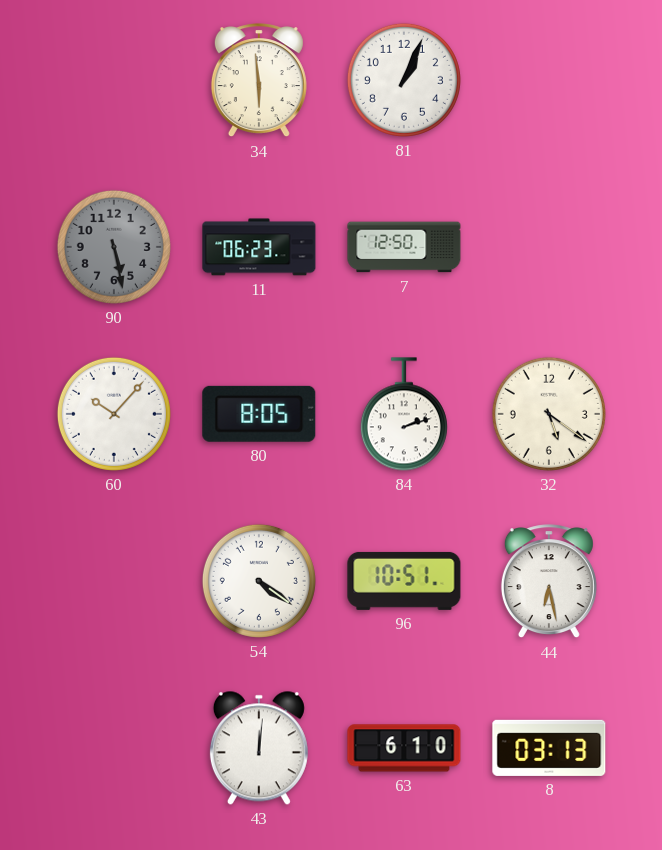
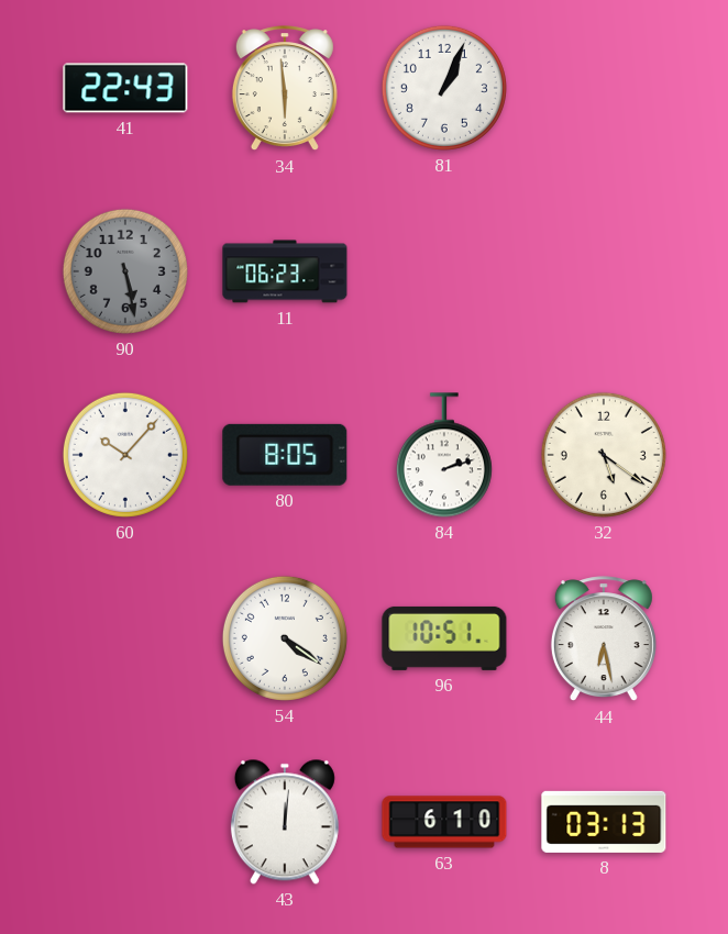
41: none -> 22:43
7: 12:50 -> none
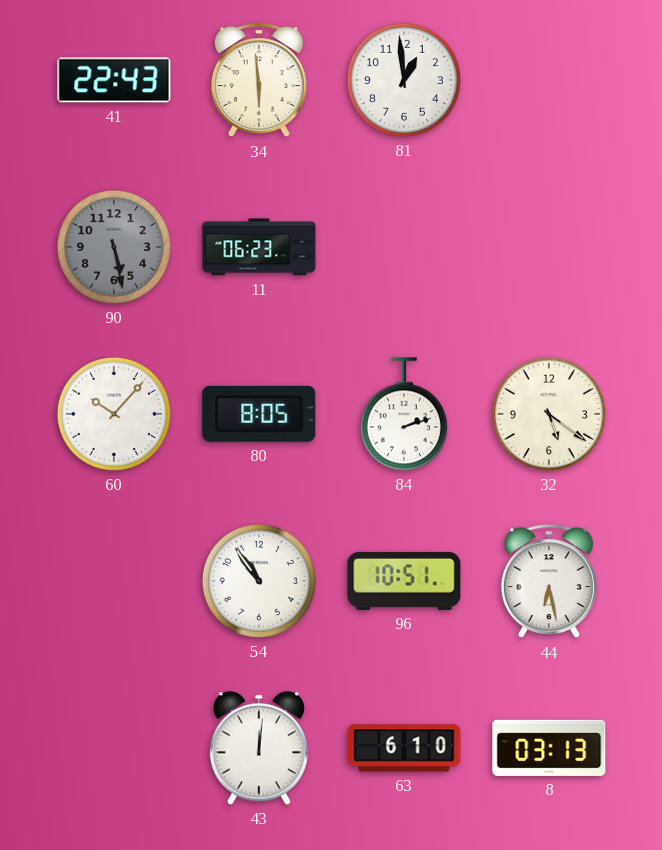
81: 1:04 -> 12:59
54: 4:21 -> 10:54
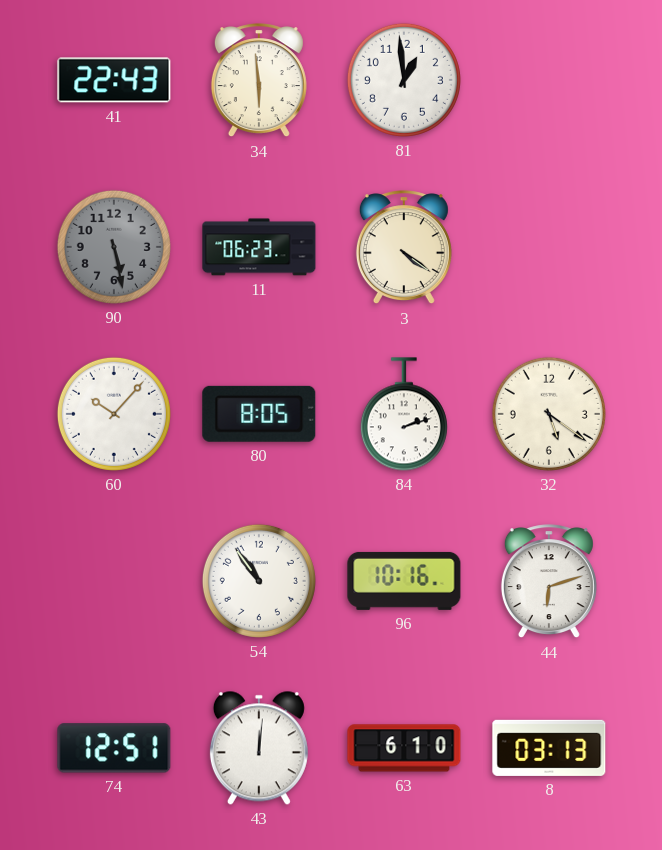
3: none -> 4:21
96: 10:51 -> 10:16
44: 6:28 -> 6:12
74: none -> 12:51
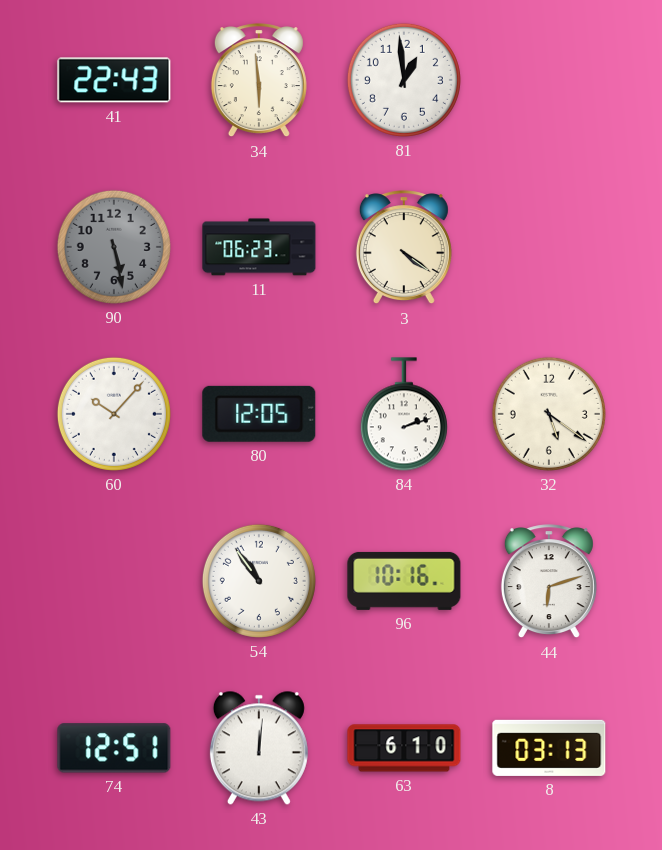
80: 8:05 -> 12:05
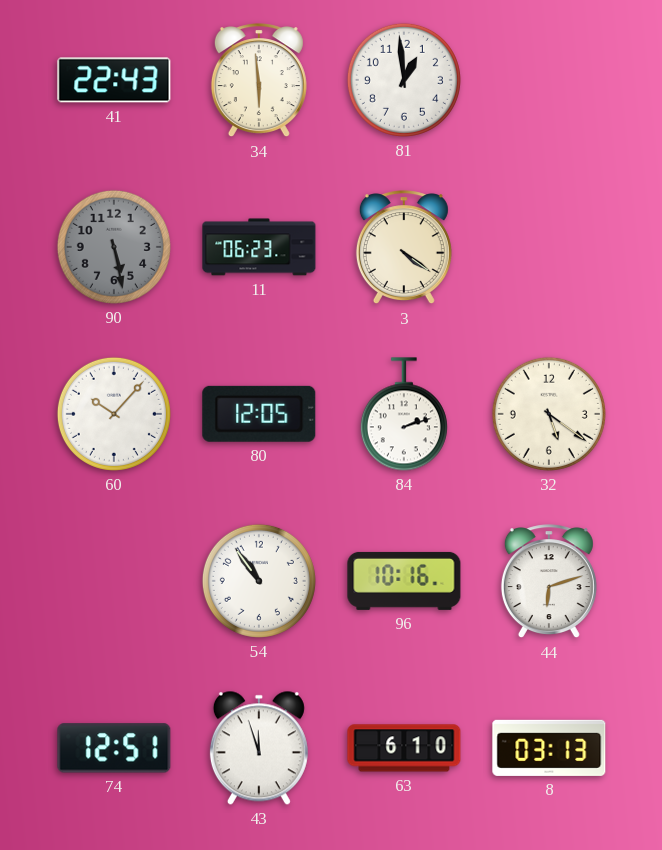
43: 12:01 -> 11:57
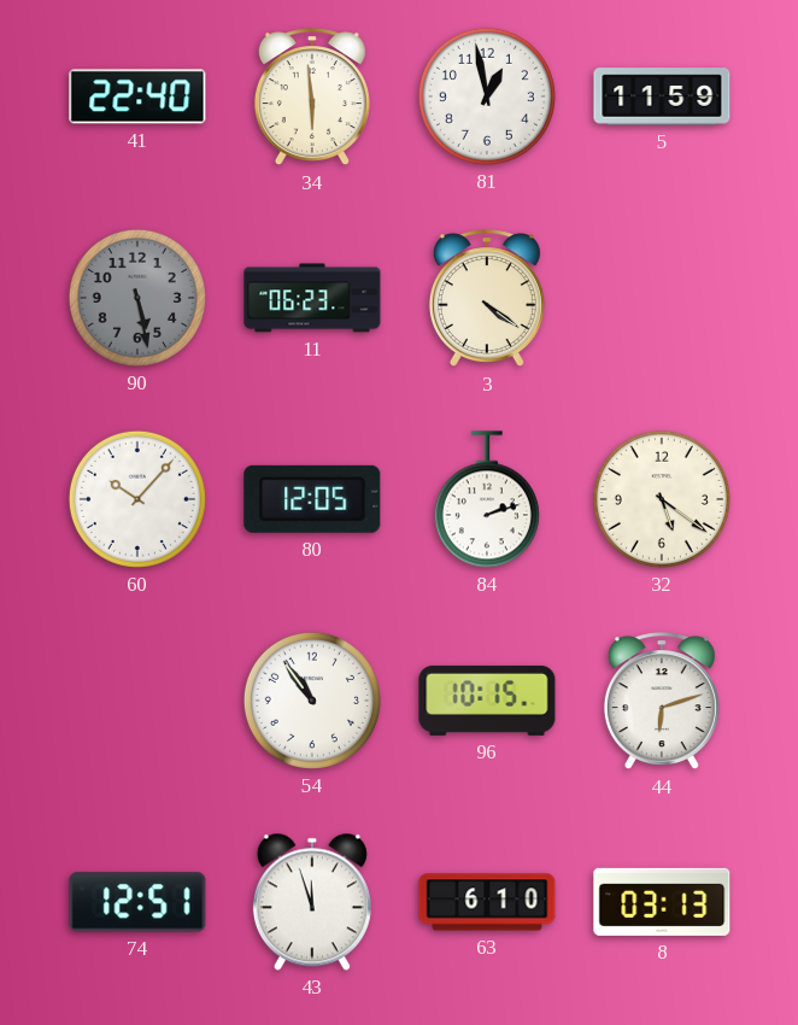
41: 22:43 -> 22:40
81: 12:59 -> 12:58
5: none -> 11:59
96: 10:16 -> 10:15
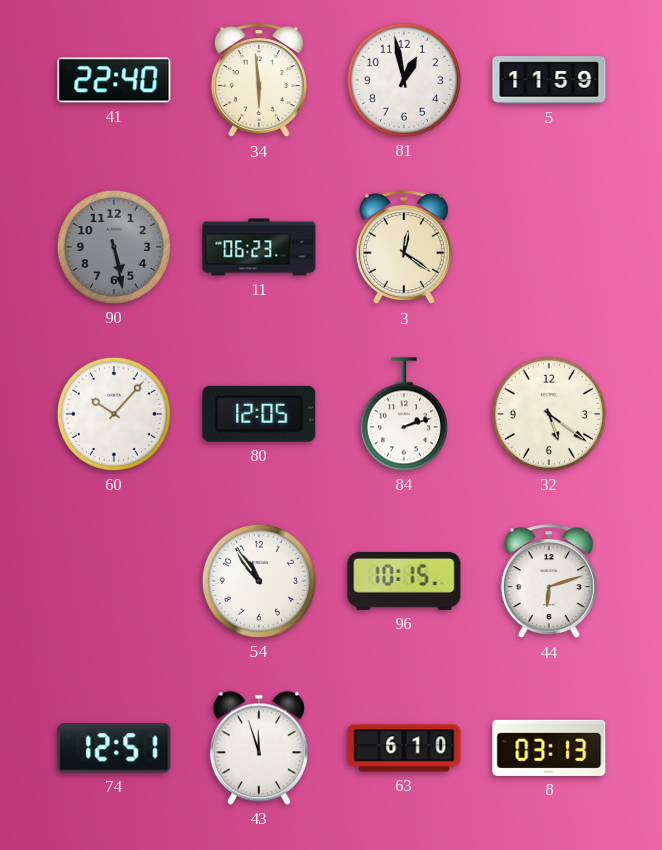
3: 4:21 -> 12:21
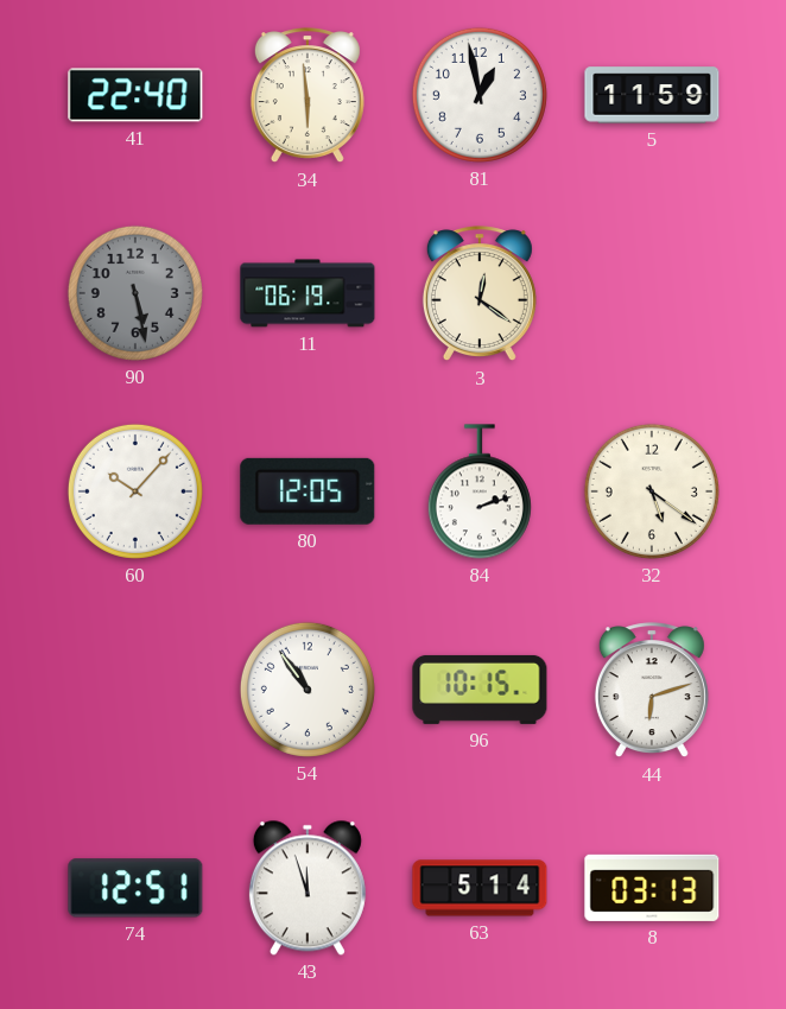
11: 06:23 -> 06:19
63: 6:10 -> 5:14
